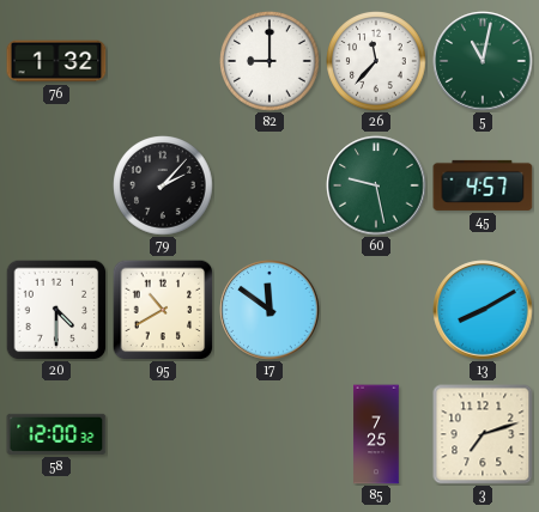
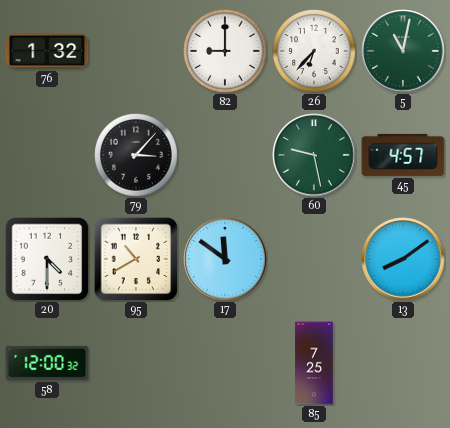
26: 11:37 -> 6:37
79: 2:07 -> 3:07
13: 8:10 -> 8:09
3: 7:12 -> none
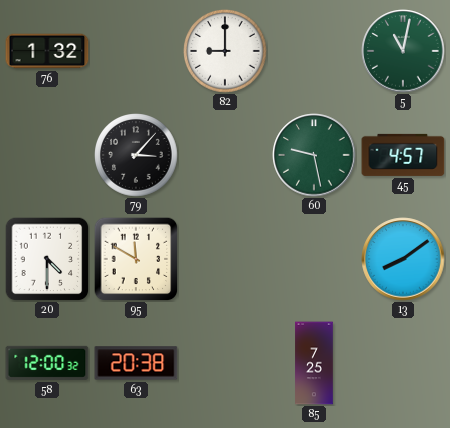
26: 6:37 -> none
95: 10:40 -> 11:50
17: 11:51 -> none
63: none -> 20:38
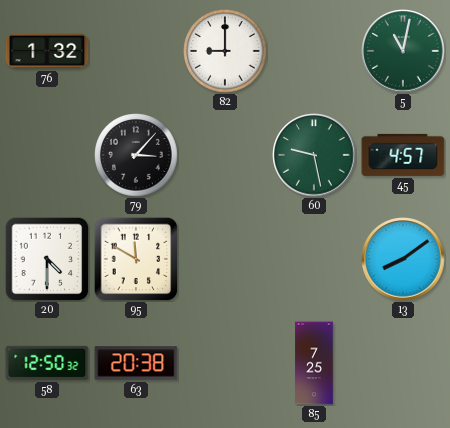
58: 12:00 -> 12:50
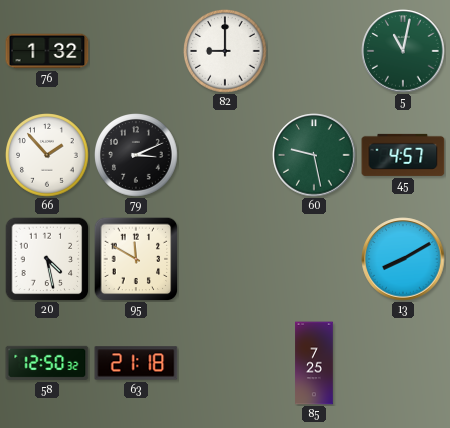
66: none -> 1:53
79: 3:07 -> 3:11
20: 4:30 -> 4:28
13: 8:09 -> 8:10
63: 20:38 -> 21:18
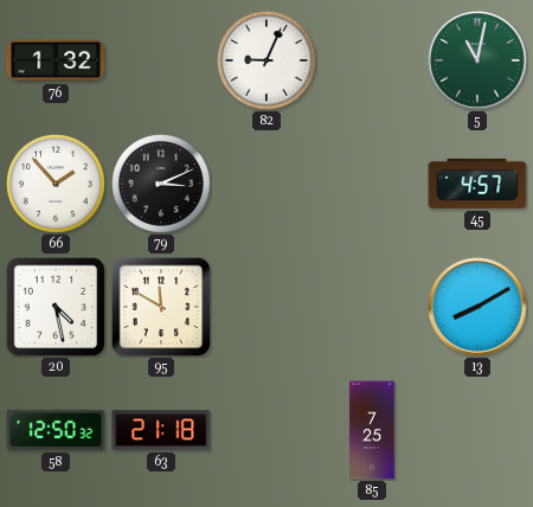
82: 9:00 -> 9:04
60: 9:28 -> none
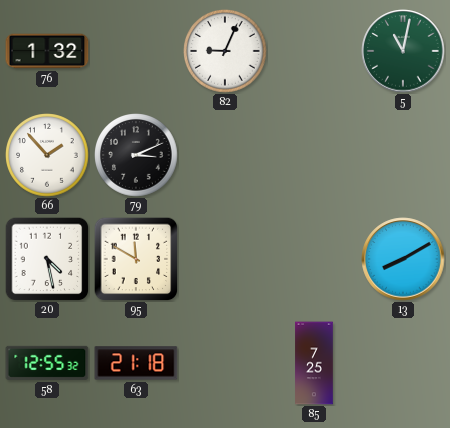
45: 4:57 -> none
58: 12:50 -> 12:55
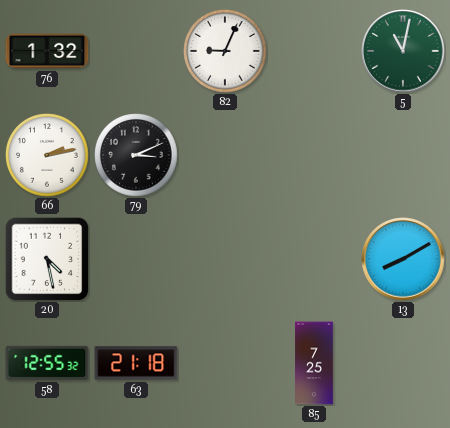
66: 1:53 -> 2:13
95: 11:50 -> none
